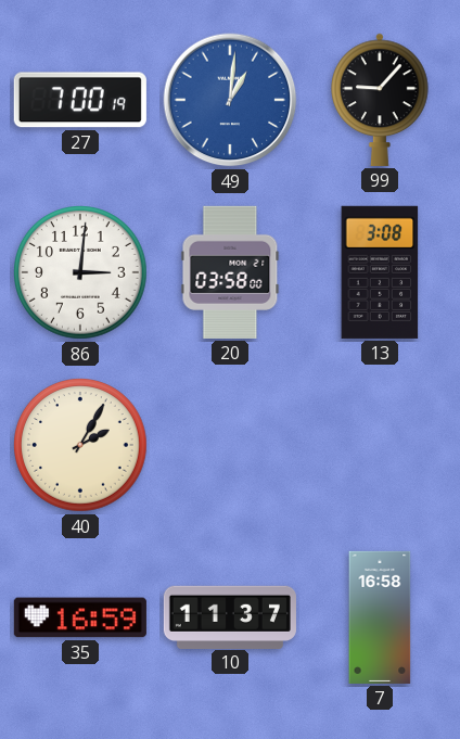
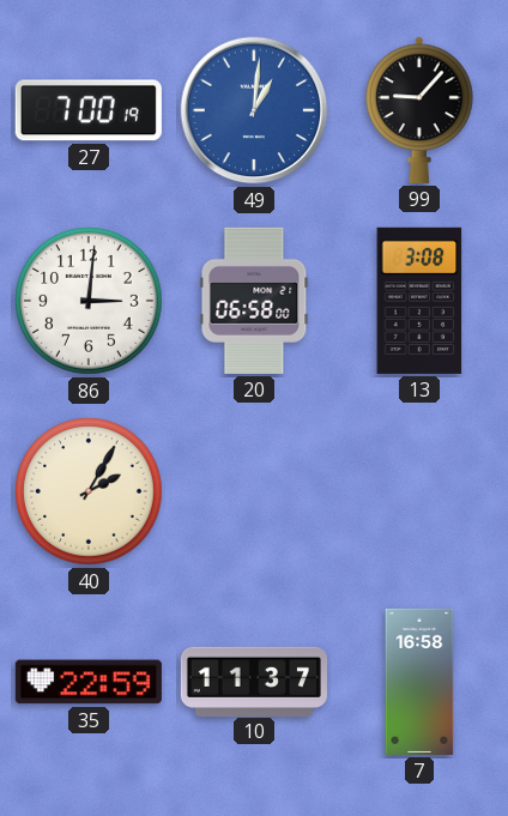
20: 03:58 -> 06:58
35: 16:59 -> 22:59
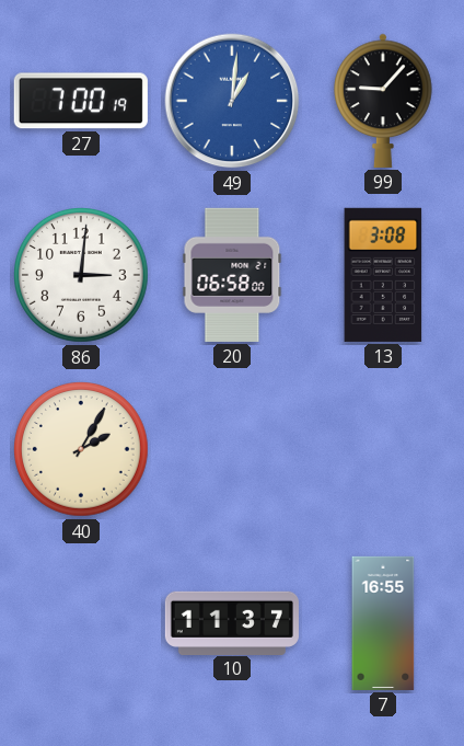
35: 22:59 -> none
7: 16:58 -> 16:55
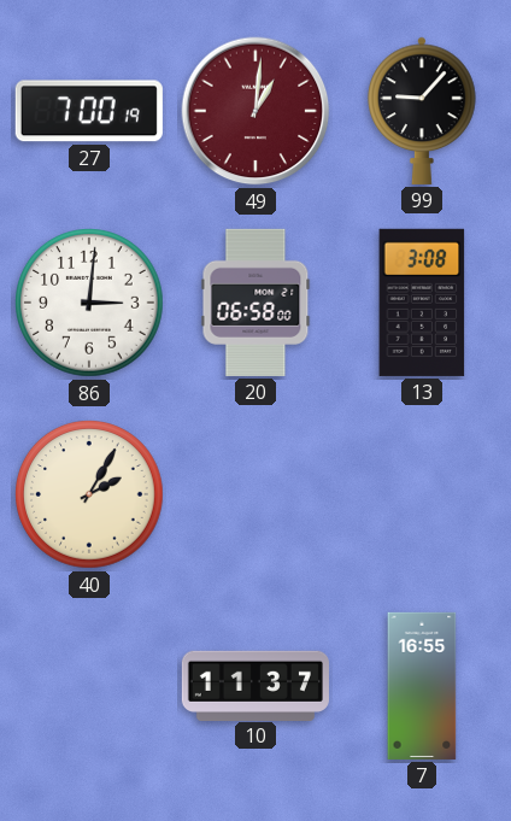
49 dial: blue -> burgundy
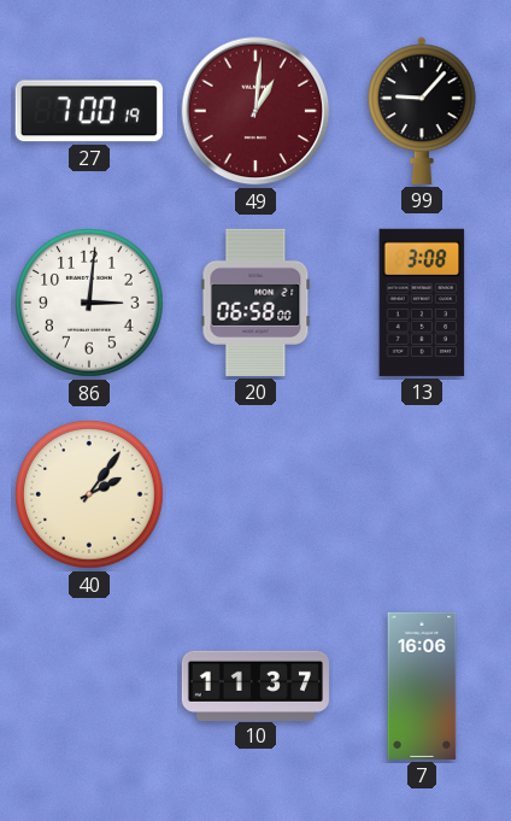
40: 2:05 -> 2:06
7: 16:55 -> 16:06
